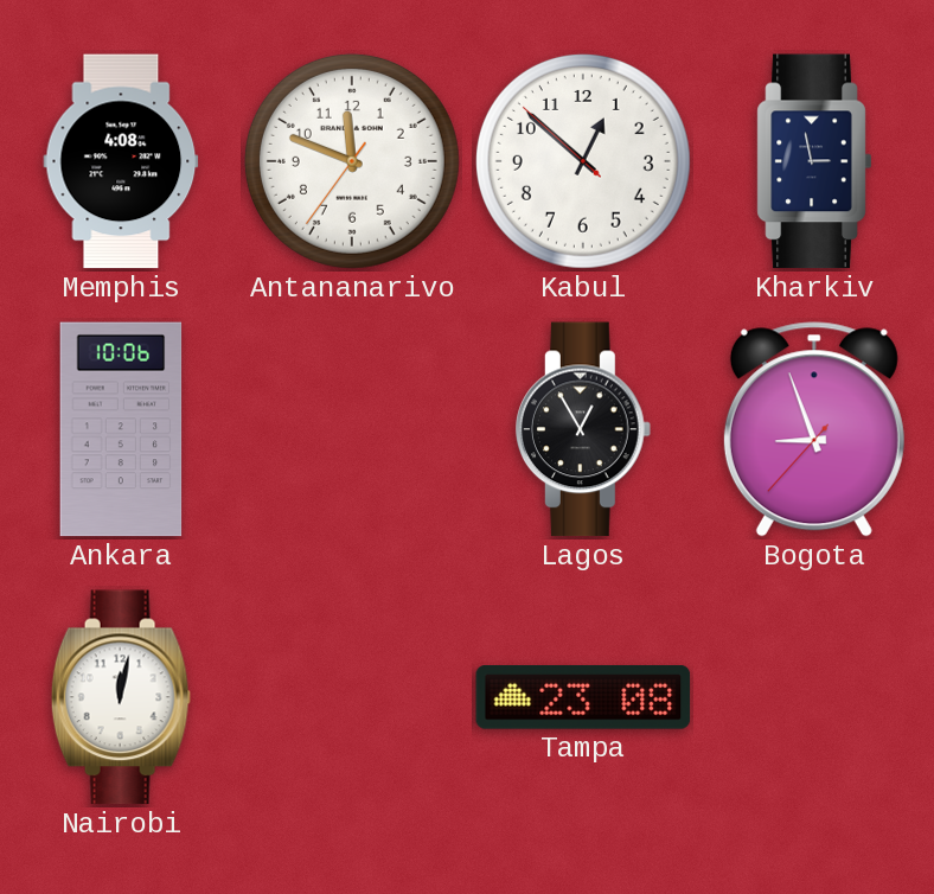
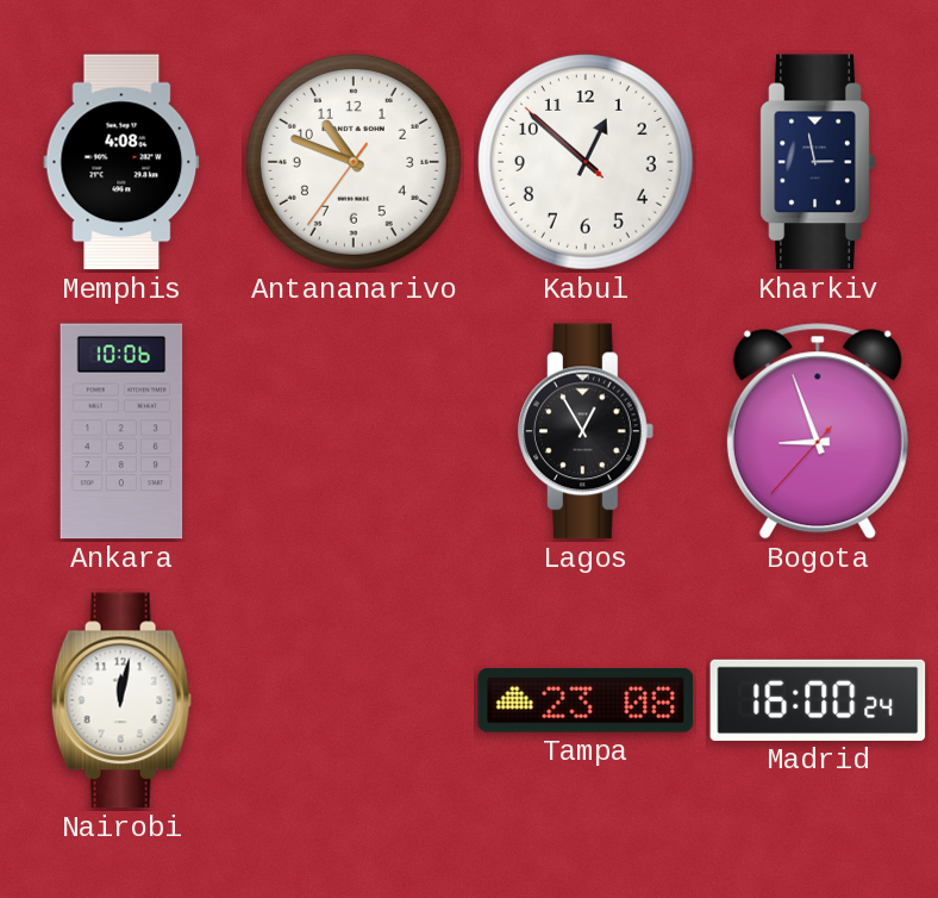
Antananarivo: 11:48 -> 10:48
Madrid: none -> 16:00
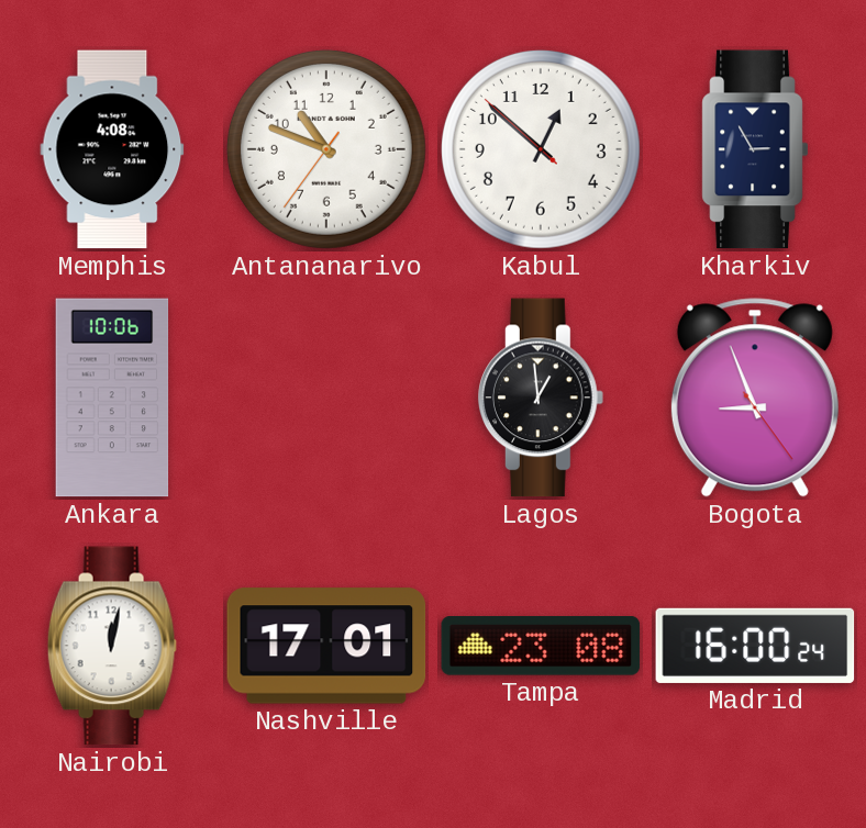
Kharkiv: 2:58 -> 2:55
Lagos: 12:55 -> 12:59
Bogota: 8:56:37 -> 8:56:24
Nashville: none -> 17:01
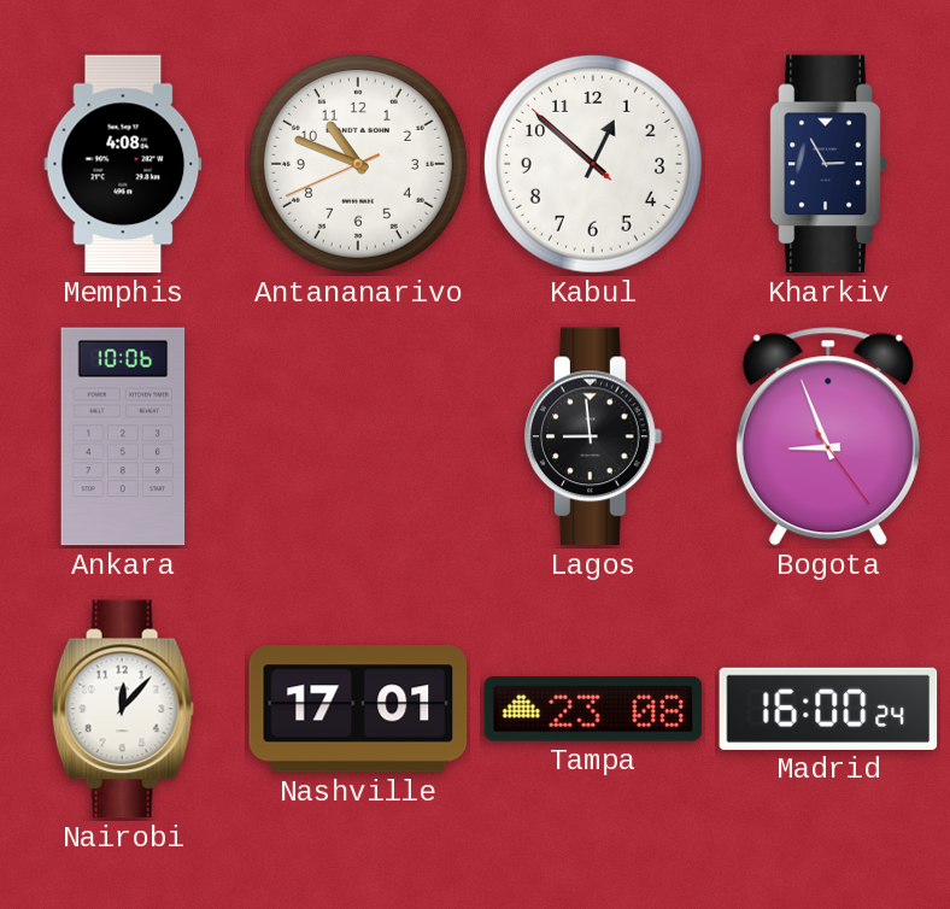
Antananarivo: 10:48:36 -> 10:48:41
Lagos: 12:59 -> 8:59
Nairobi: 12:02 -> 12:07
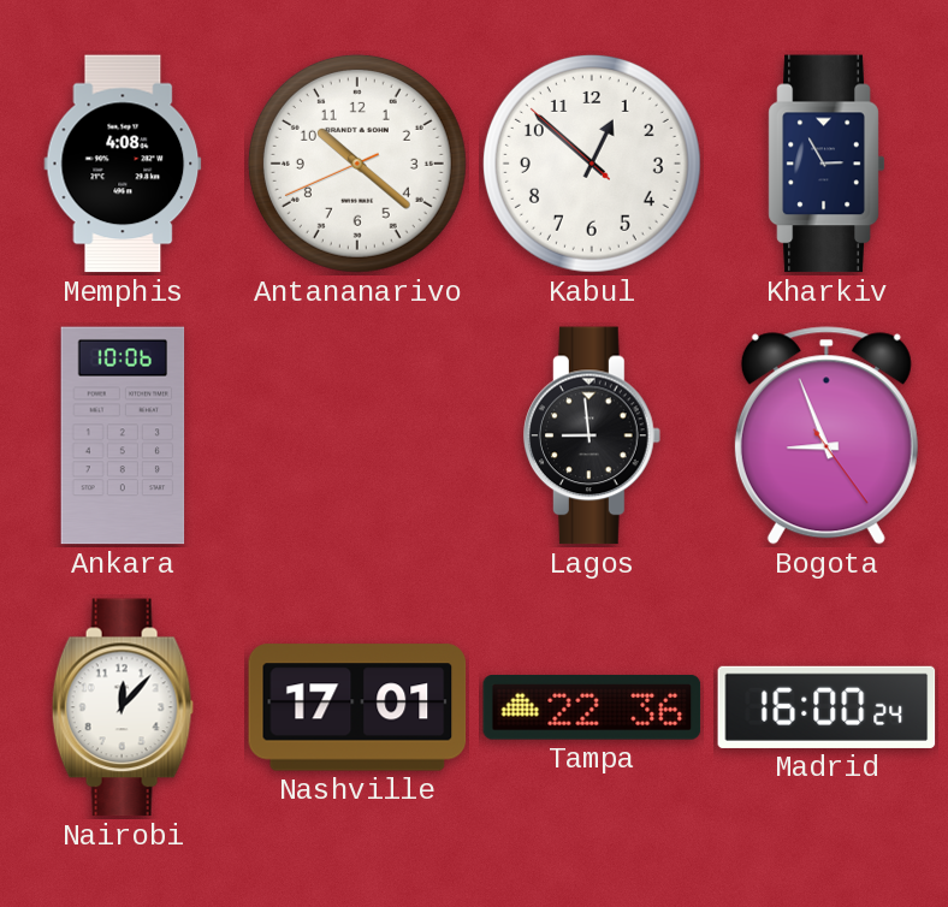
Antananarivo: 10:48 -> 10:21
Tampa: 23:08 -> 22:36
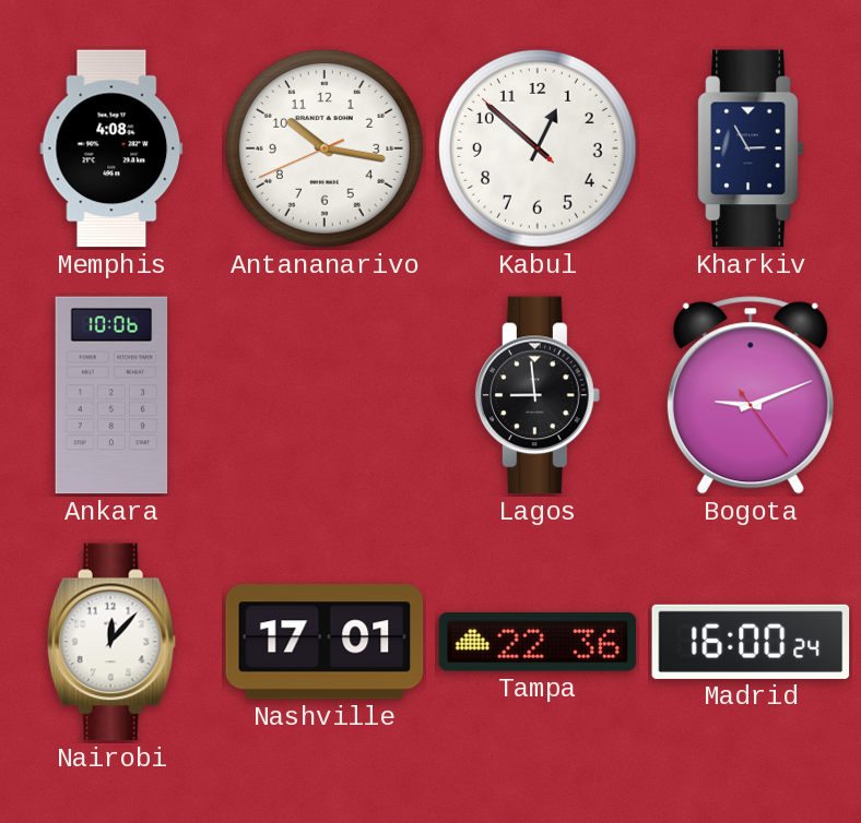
Antananarivo: 10:21 -> 10:16
Bogota: 8:56 -> 9:11
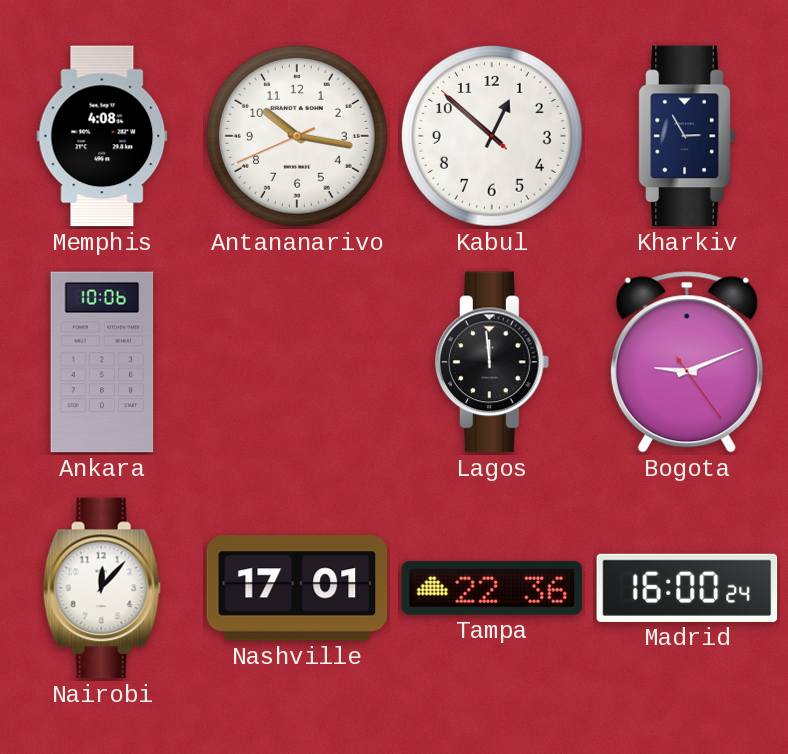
Lagos: 8:59 -> 11:59
